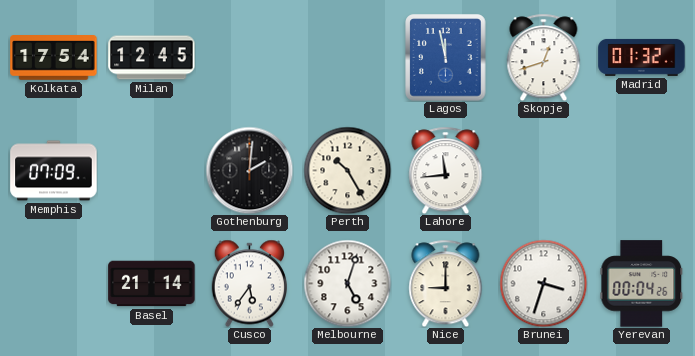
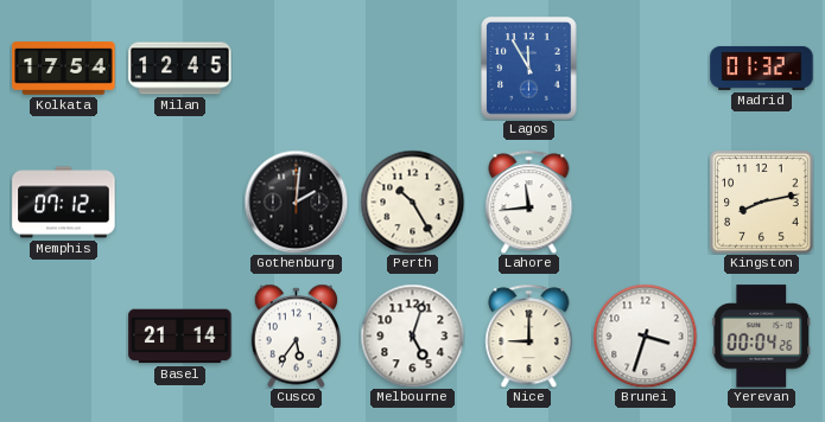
Lagos: 11:58 -> 11:55
Skopje: 12:42 -> none
Memphis: 07:09 -> 07:12
Kingston: none -> 8:13
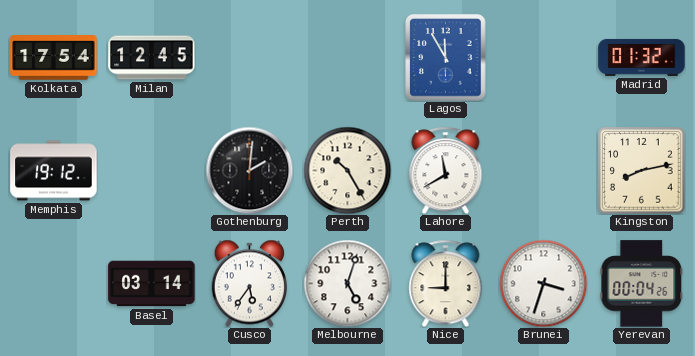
Memphis: 07:12 -> 19:12
Lahore: 11:44 -> 11:40
Basel: 21:14 -> 03:14
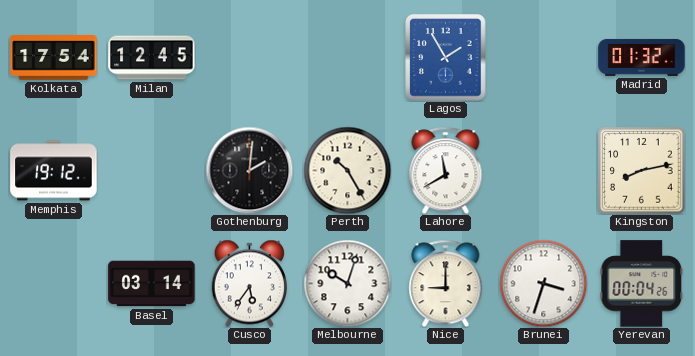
Lagos: 11:55 -> 1:55
Melbourne: 5:03 -> 10:03
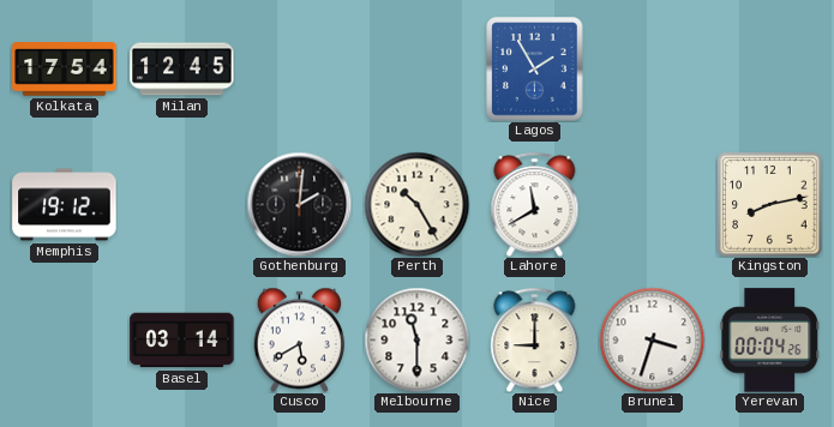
Madrid: 01:32 -> none
Cusco: 5:36 -> 5:40
Melbourne: 10:03 -> 11:30
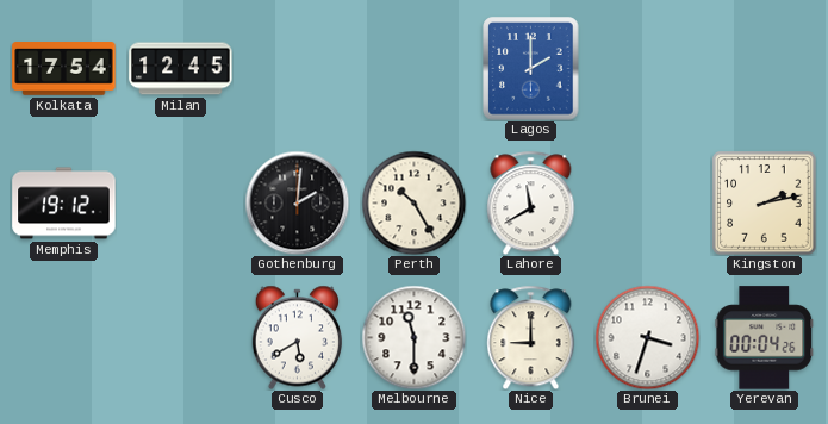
Lagos: 1:55 -> 2:00
Kingston: 8:13 -> 2:13
Basel: 03:14 -> none
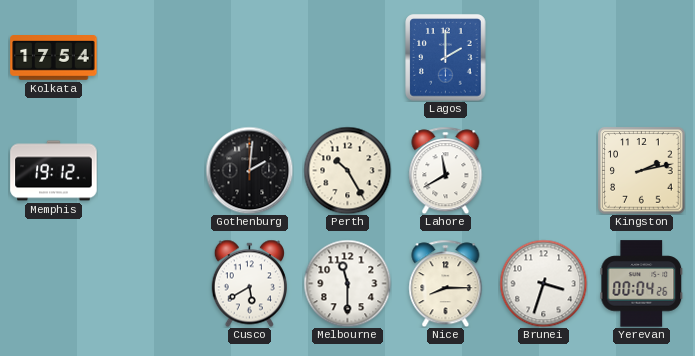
Milan: 12:45 -> none
Nice: 9:00 -> 8:15
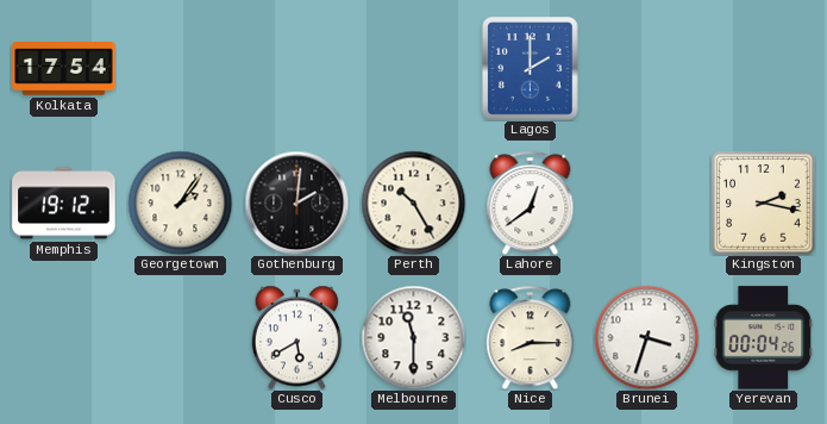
Georgetown: none -> 2:06
Lahore: 11:40 -> 12:39
Kingston: 2:13 -> 2:17
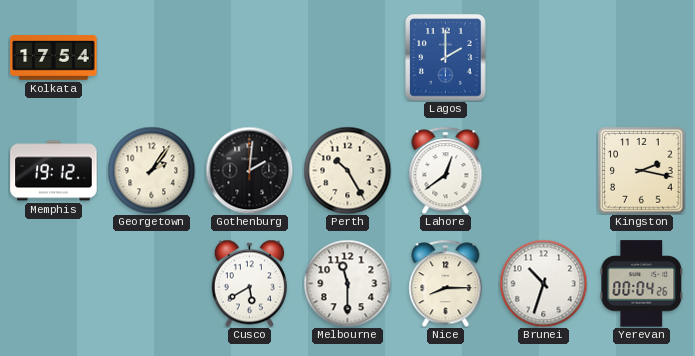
Brunei: 3:33 -> 10:33
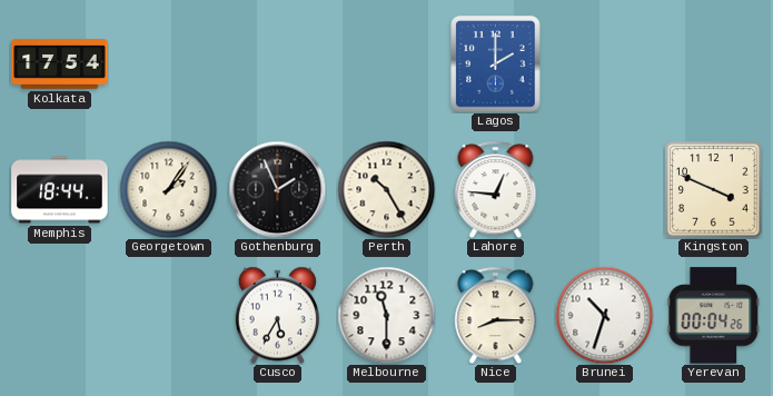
Memphis: 19:12 -> 18:44
Gothenburg: 2:01 -> 1:56
Lahore: 12:39 -> 12:46
Kingston: 2:17 -> 3:49
Cusco: 5:40 -> 5:35
